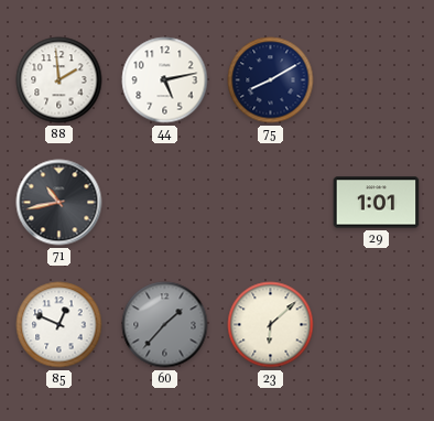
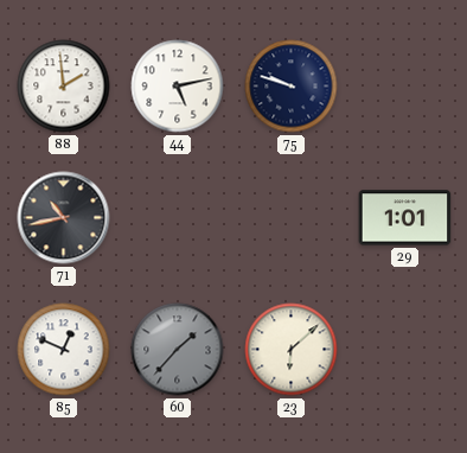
75: 8:10 -> 9:48
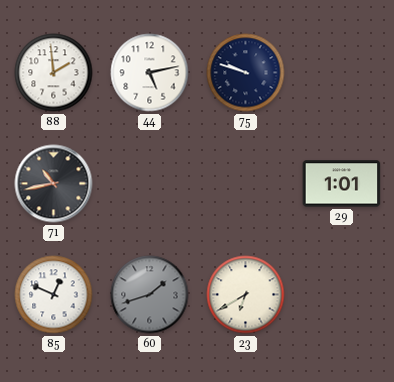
60: 1:37 -> 1:42
23: 6:08 -> 6:40
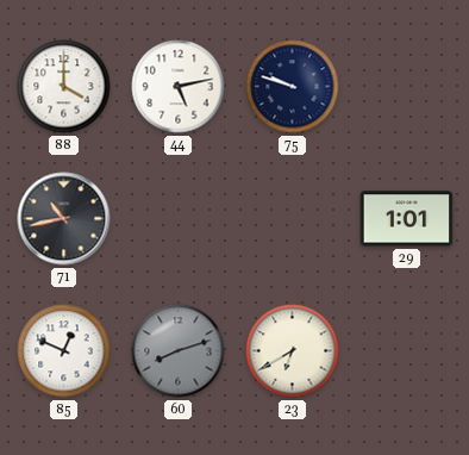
88: 1:59 -> 4:00
60: 1:42 -> 8:12
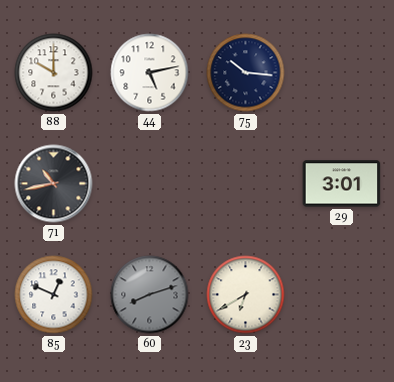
88: 4:00 -> 10:00
75: 9:48 -> 10:16
29: 1:01 -> 3:01
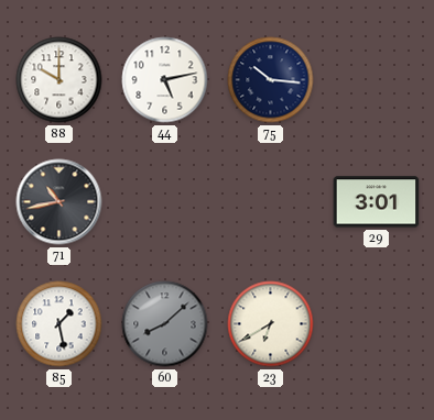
85: 12:49 -> 1:28
60: 8:12 -> 8:08
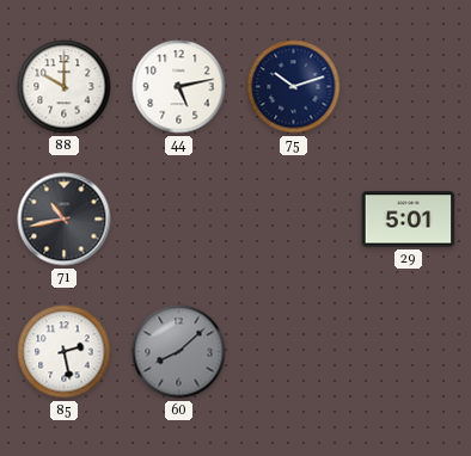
75: 10:16 -> 10:12
29: 3:01 -> 5:01
85: 1:28 -> 2:28
23: 6:40 -> none
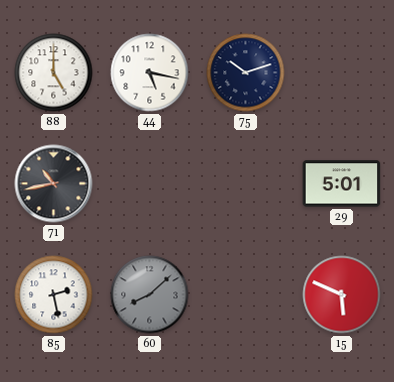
88: 10:00 -> 5:00
44: 5:13 -> 5:17
15: none -> 5:49
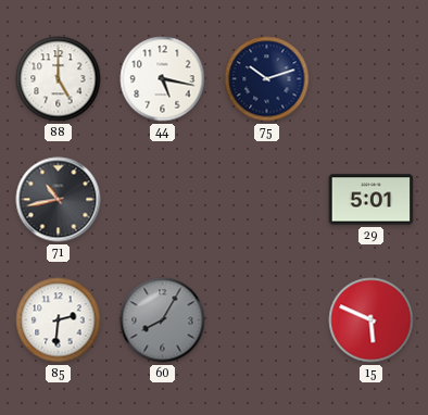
85: 2:28 -> 2:31
60: 8:08 -> 8:05
